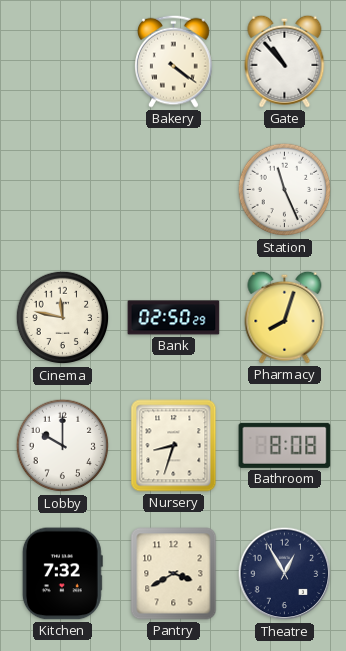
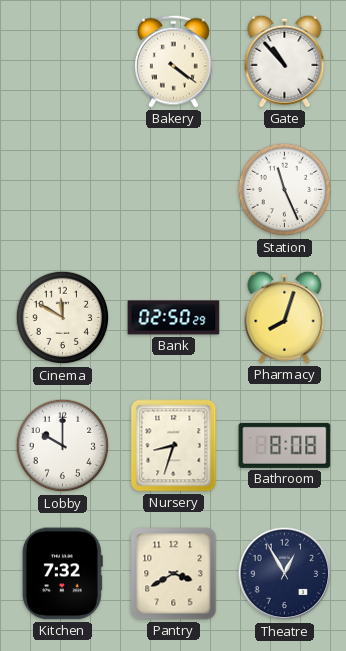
Cinema: 11:47 -> 11:50
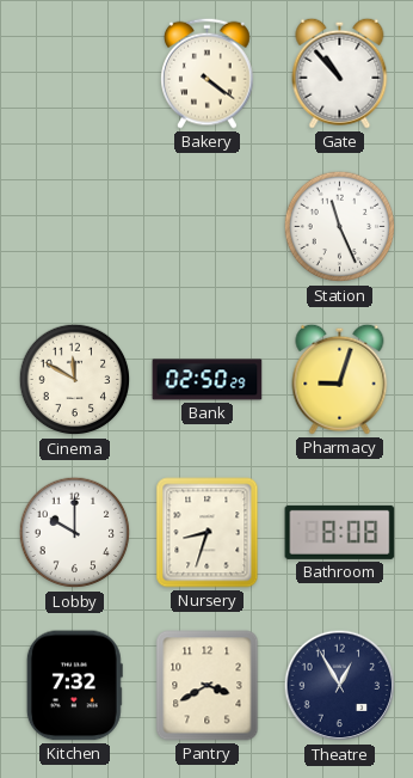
Pharmacy: 8:03 -> 9:03
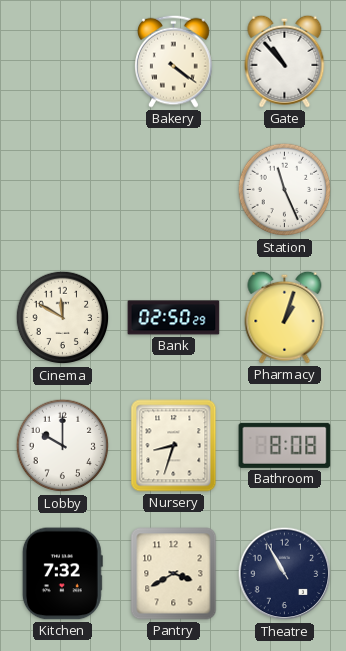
Pharmacy: 9:03 -> 1:03
Theatre: 12:55 -> 10:55
